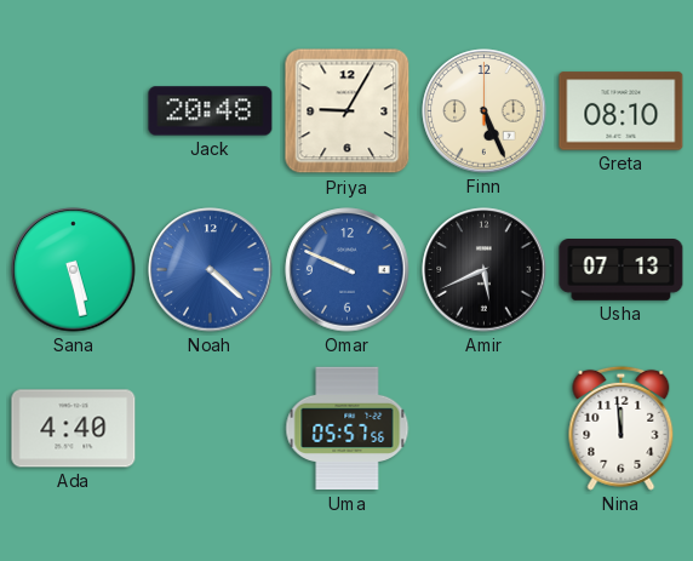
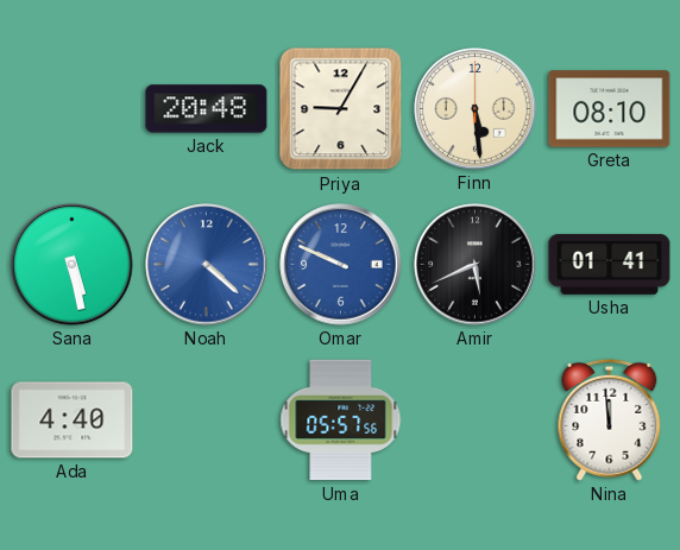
Finn: 5:26 -> 5:29
Usha: 07:13 -> 01:41
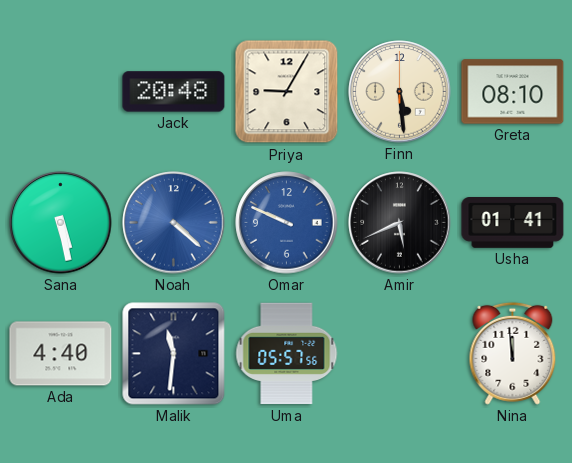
Malik: none -> 11:31
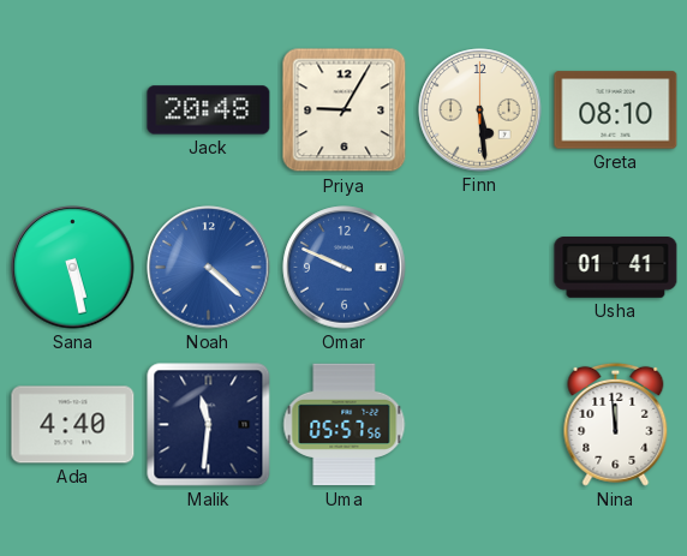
Amir: 5:41 -> none
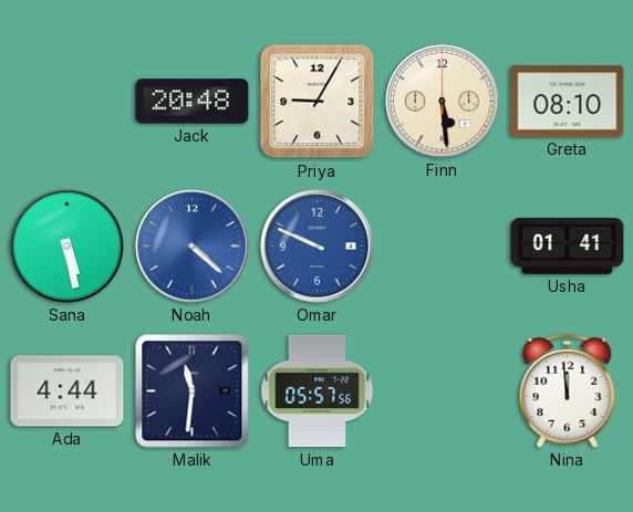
Ada: 4:40 -> 4:44
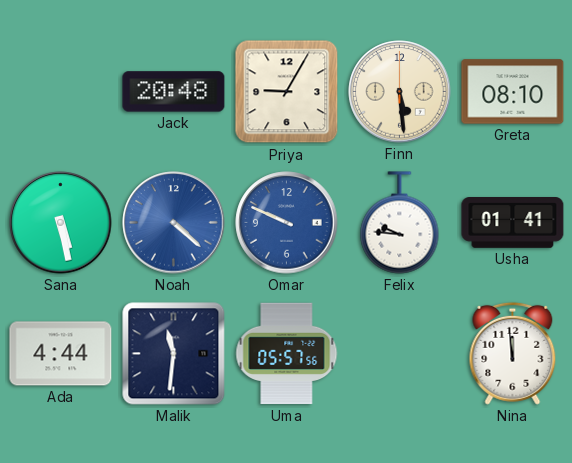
Felix: none -> 9:46
